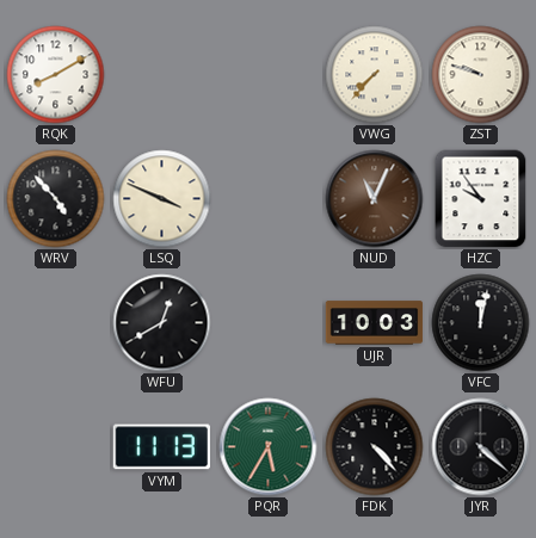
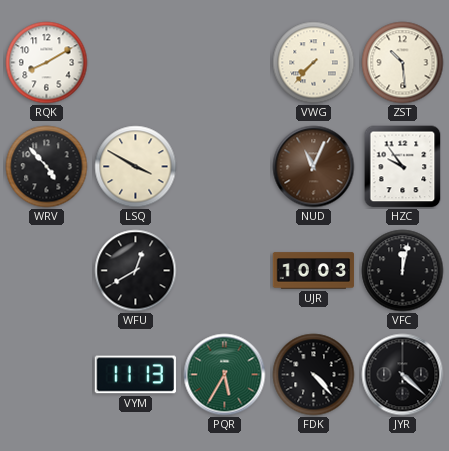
ZST: 9:48 -> 10:29
LSQ: 3:49 -> 3:50
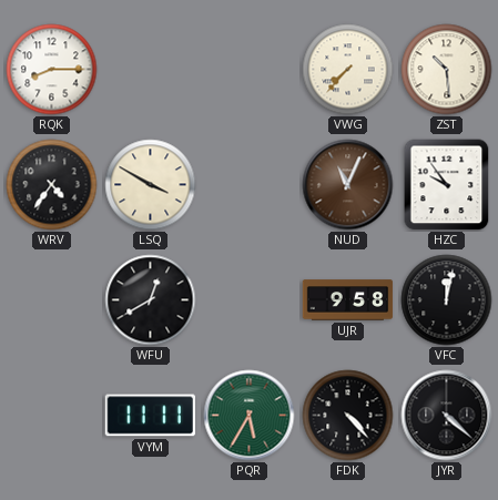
RQK: 8:10 -> 8:15
WRV: 4:53 -> 4:36
UJR: 10:03 -> 9:58
VYM: 11:13 -> 11:11
